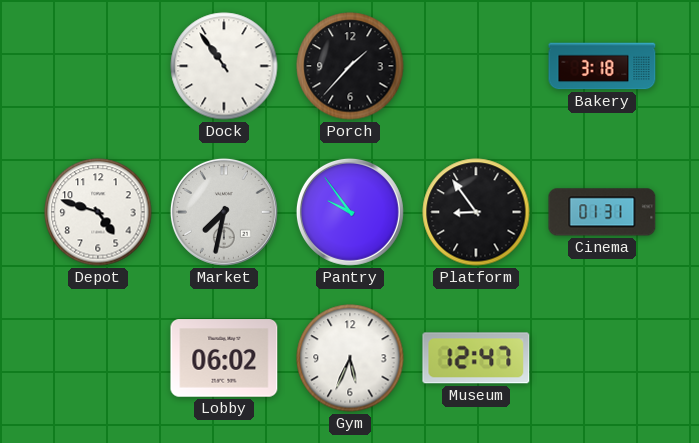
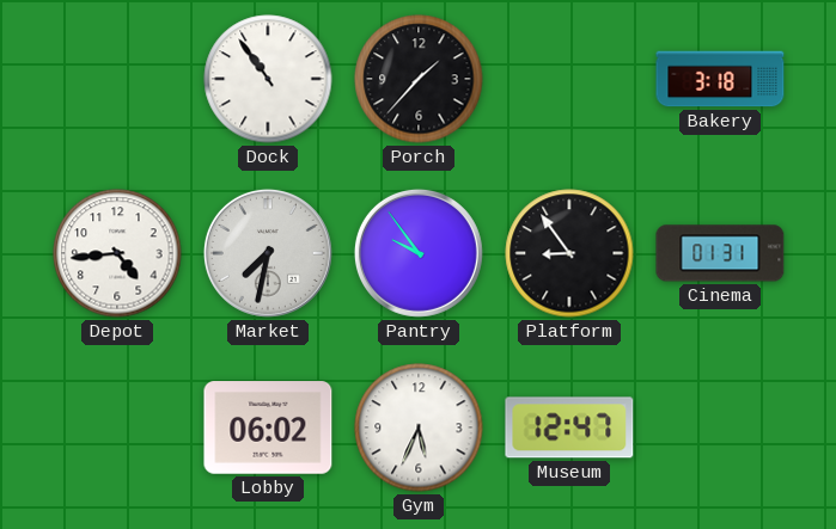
Depot: 4:48 -> 4:44
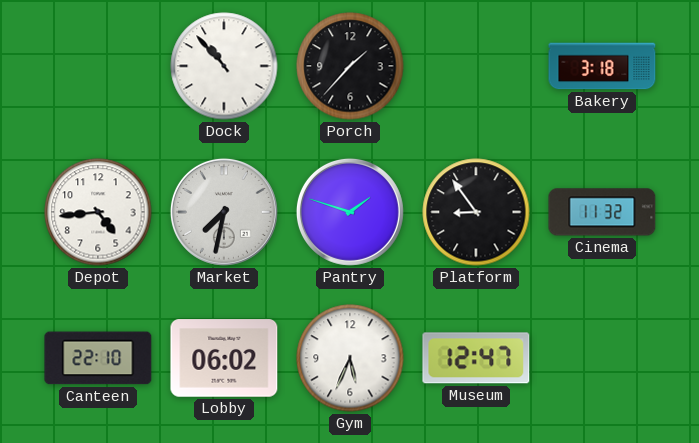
Dock: 10:54 -> 10:53
Pantry: 9:54 -> 1:48
Cinema: 01:31 -> 11:32
Canteen: none -> 22:10
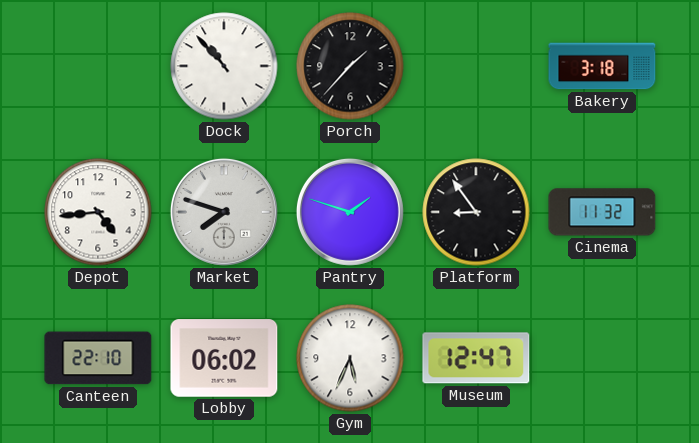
Market: 7:32 -> 7:48
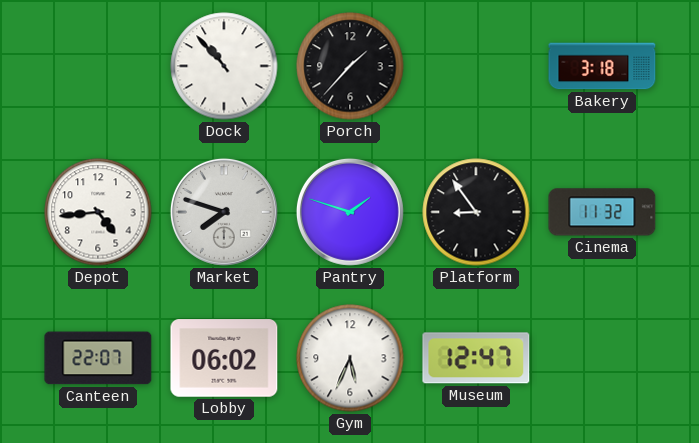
Canteen: 22:10 -> 22:07
